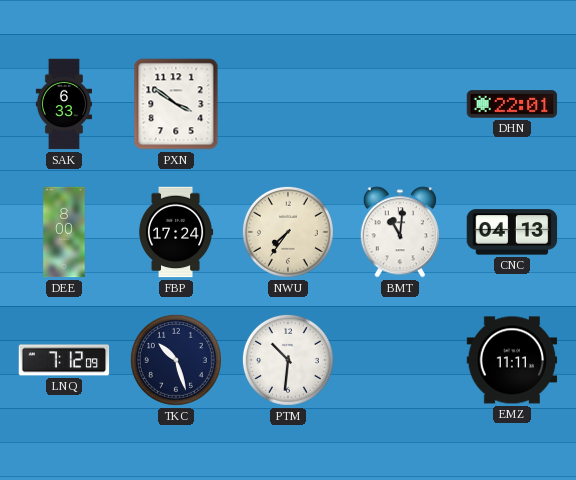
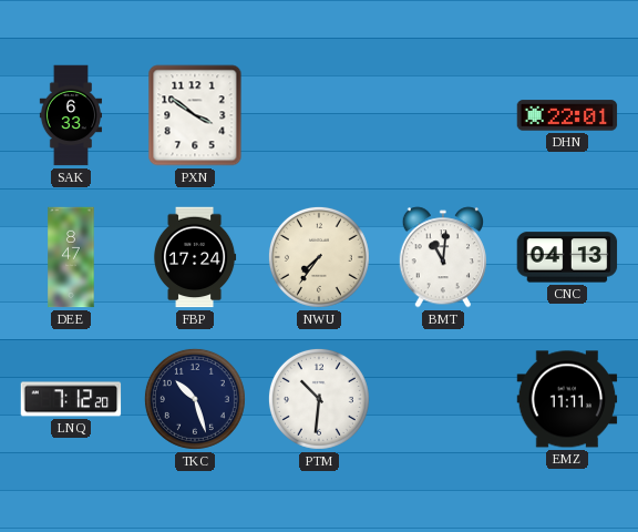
DEE: 8:00 -> 8:47
LNQ: 7:12:09 -> 7:12:20
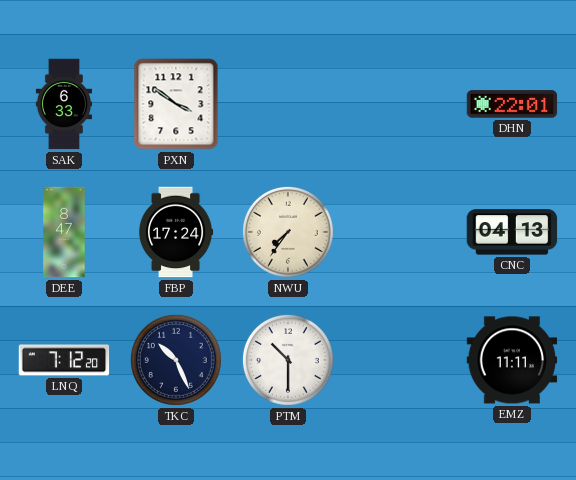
BMT: 11:01 -> none
TKC: 10:27 -> 10:26
PTM: 10:31 -> 10:30
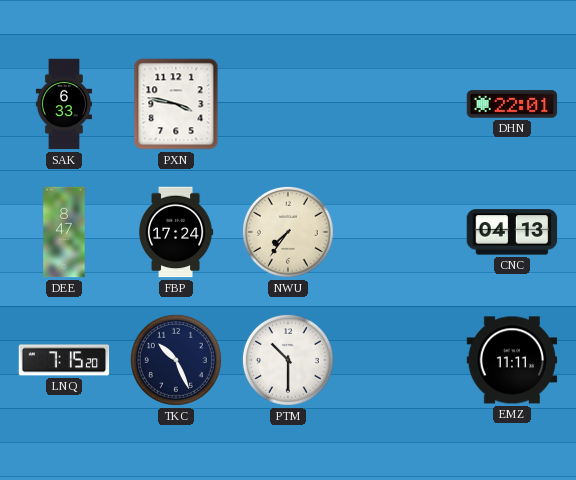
PXN: 3:51 -> 3:47
LNQ: 7:12 -> 7:15
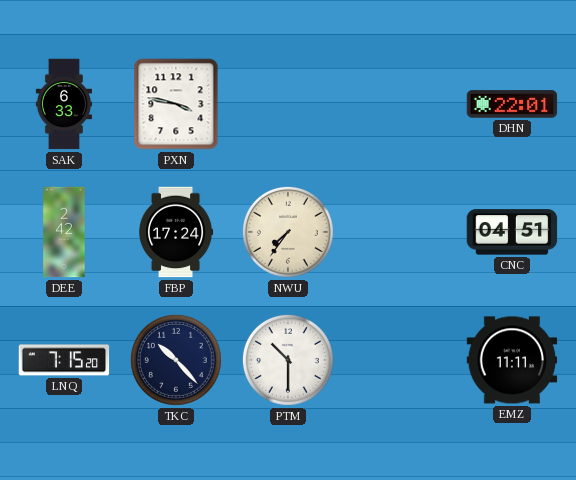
DEE: 8:47 -> 2:42
CNC: 04:13 -> 04:51
TKC: 10:26 -> 10:23
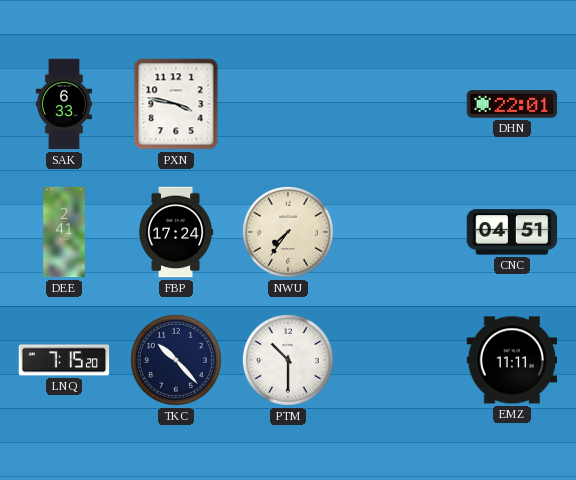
DEE: 2:42 -> 2:41
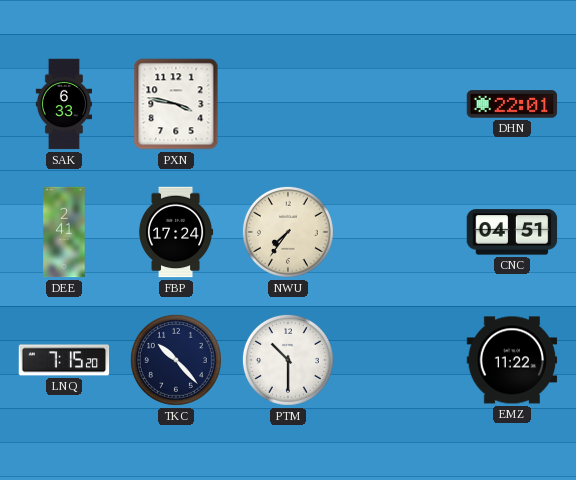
EMZ: 11:11 -> 11:22
